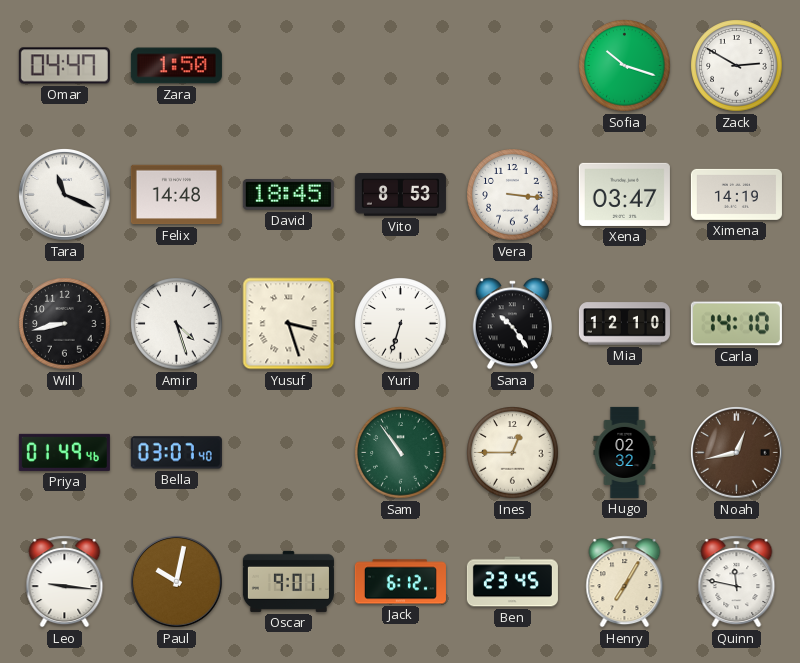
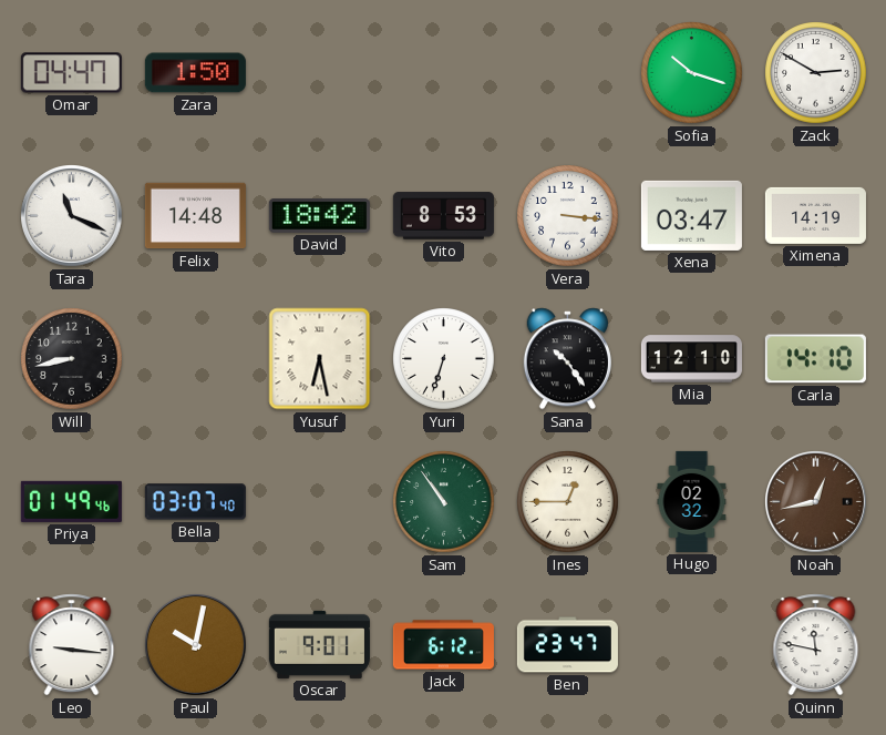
David: 18:45 -> 18:42
Amir: 4:27 -> none
Yusuf: 3:27 -> 6:28
Ben: 23:45 -> 23:47
Henry: 7:05 -> none
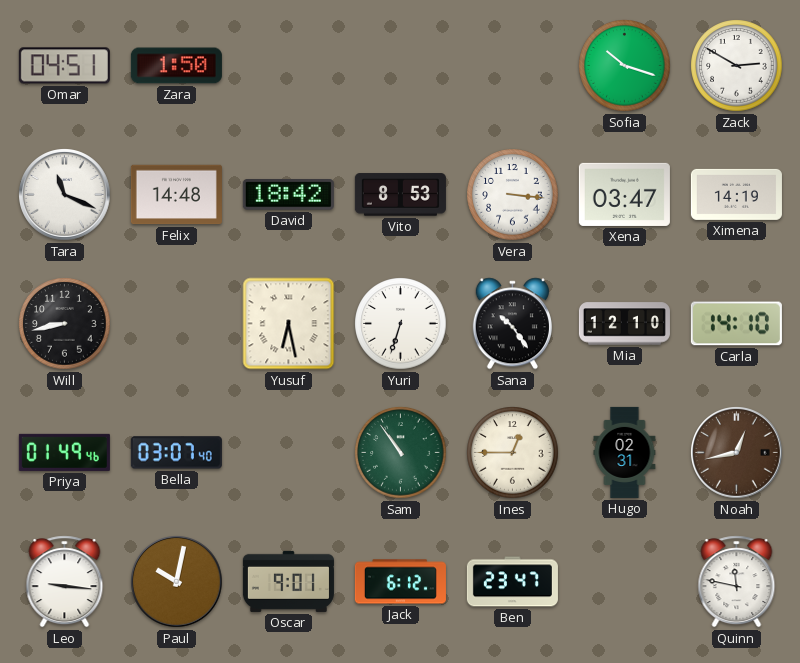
Omar: 04:47 -> 04:51
Hugo: 02:32 -> 02:31
